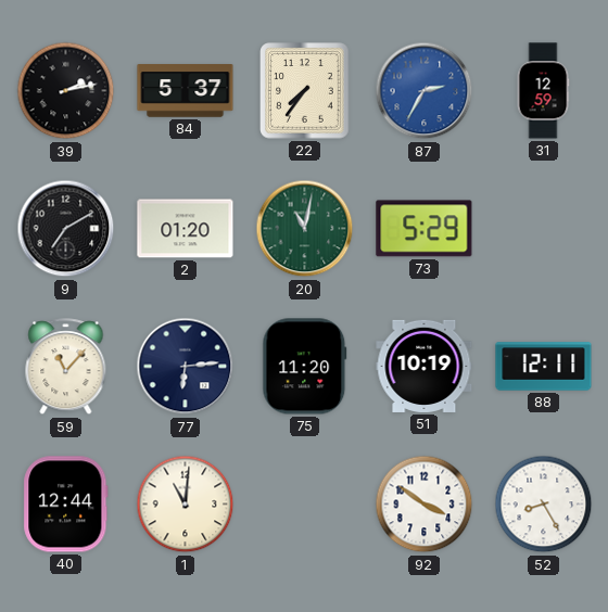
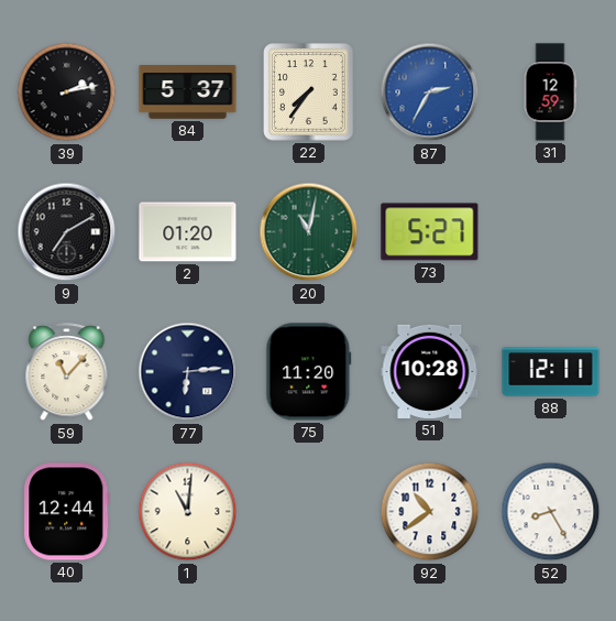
73: 5:29 -> 5:27
51: 10:19 -> 10:28
92: 3:51 -> 10:39
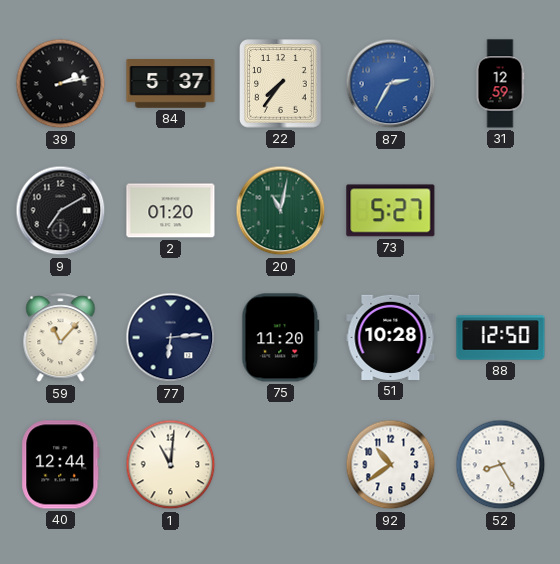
88: 12:11 -> 12:50
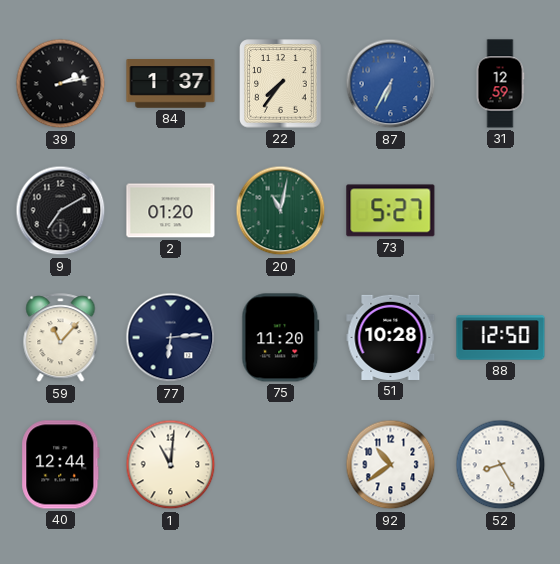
84: 5:37 -> 1:37
87: 2:35 -> 6:35
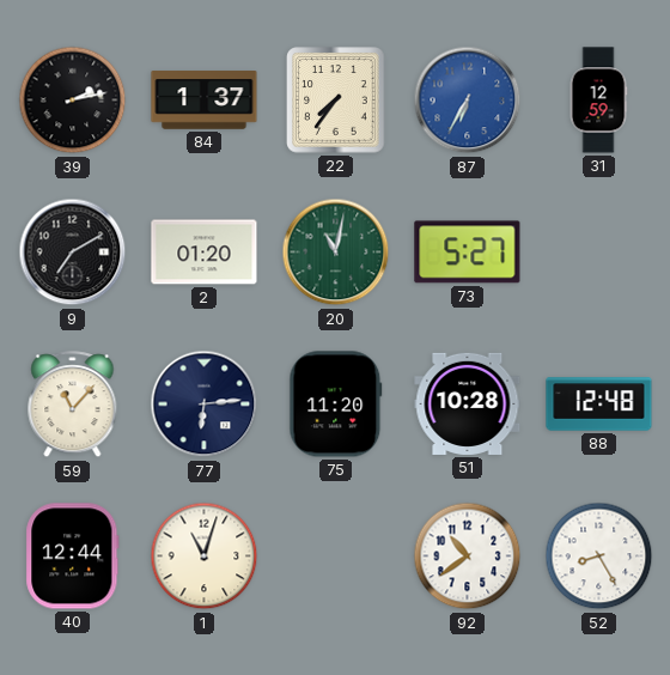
88: 12:50 -> 12:48
1: 11:01 -> 11:03
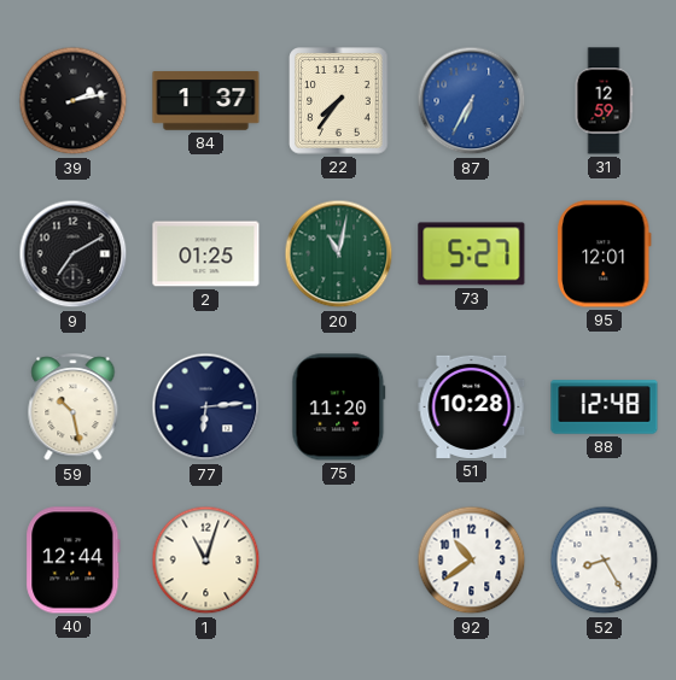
2: 01:20 -> 01:25
95: none -> 12:01
59: 11:07 -> 10:28
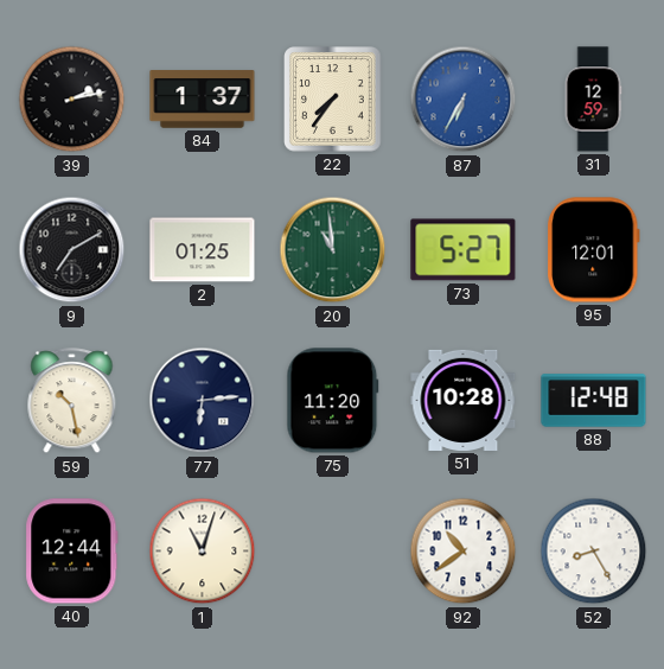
20: 11:02 -> 10:59
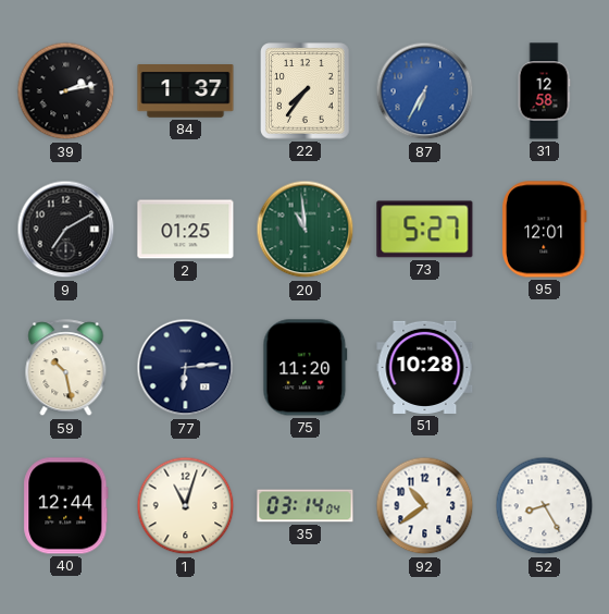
31: 12:59 -> 12:58
88: 12:48 -> none
35: none -> 03:14
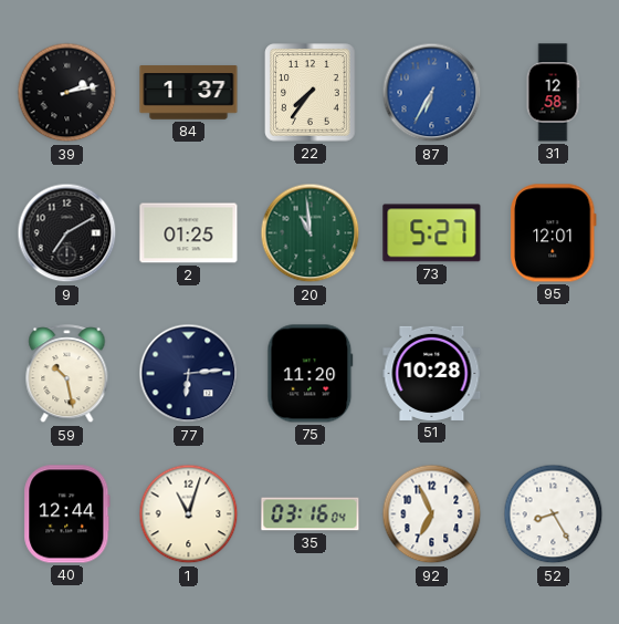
35: 03:14 -> 03:16
92: 10:39 -> 6:56
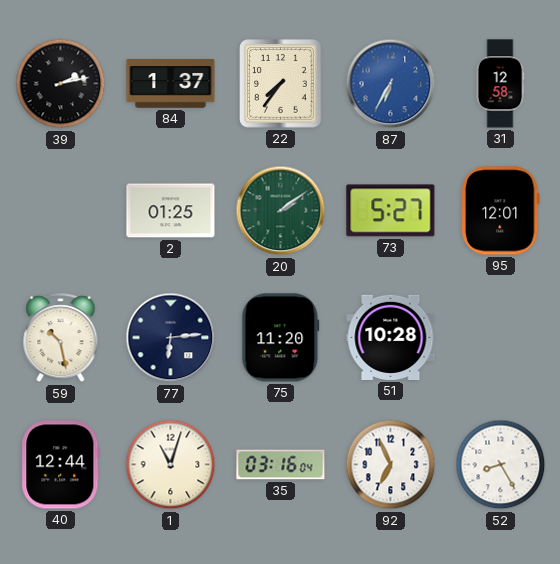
9: 7:10 -> none
20: 10:59 -> 2:09
